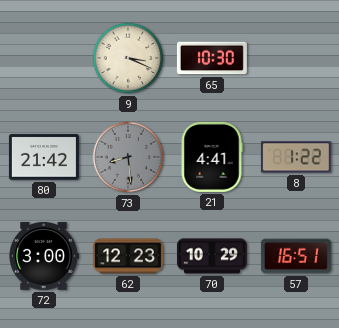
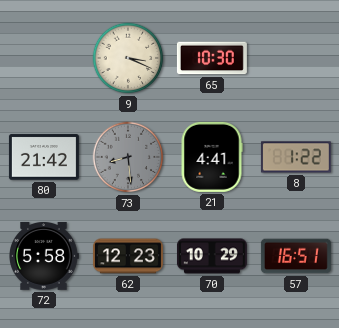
72: 3:00 -> 5:58
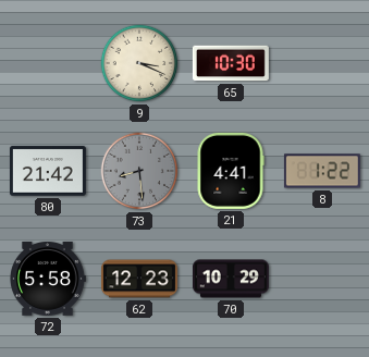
57: 16:51 -> none
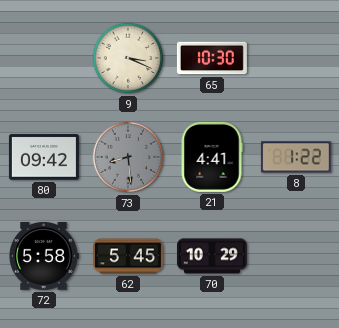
80: 21:42 -> 09:42
62: 12:23 -> 5:45
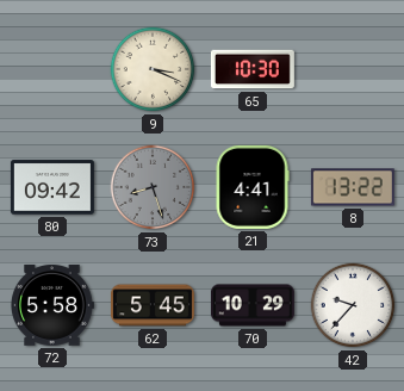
73: 8:29 -> 8:27
8: 1:22 -> 13:22
42: none -> 9:37
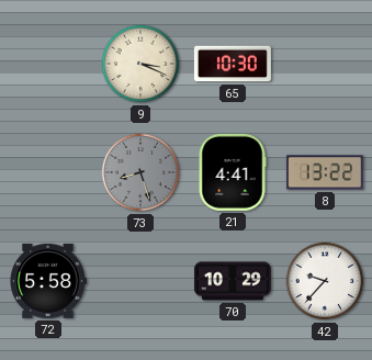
80: 09:42 -> none
62: 5:45 -> none
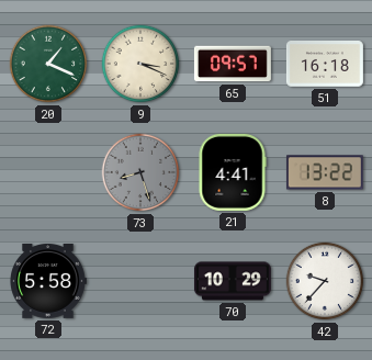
20: none -> 1:19
65: 10:30 -> 09:57
51: none -> 16:18
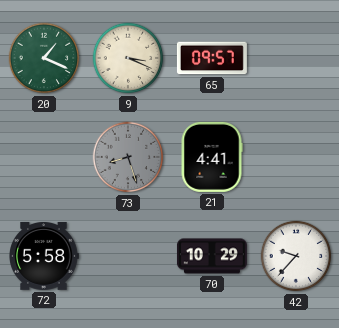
51: 16:18 -> none
8: 13:22 -> none
